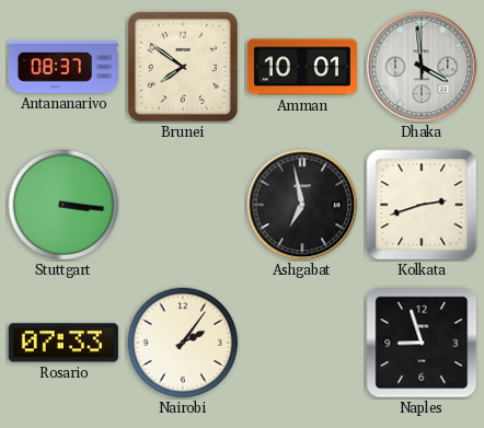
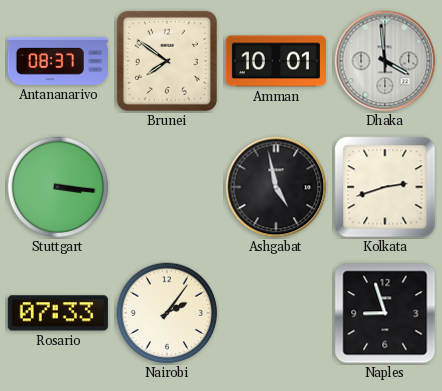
Ashgabat: 6:58 -> 4:58
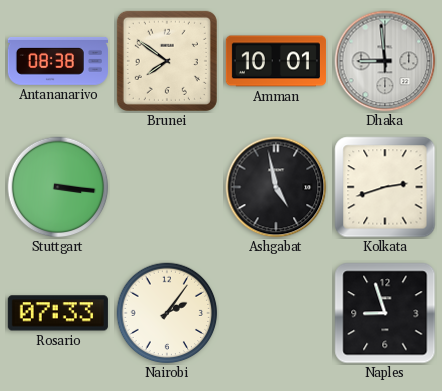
Antananarivo: 08:37 -> 08:38
Dhaka: 3:59 -> 8:59
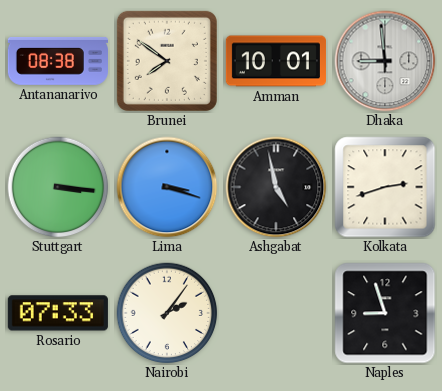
Lima: none -> 3:18
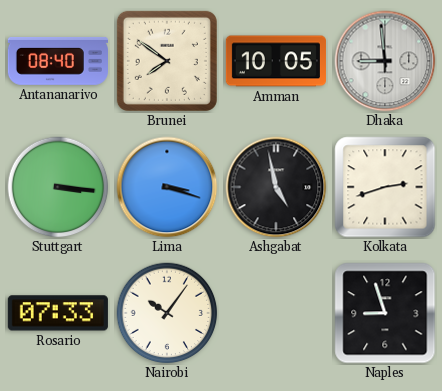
Antananarivo: 08:38 -> 08:40
Amman: 10:01 -> 10:05
Nairobi: 2:06 -> 10:06
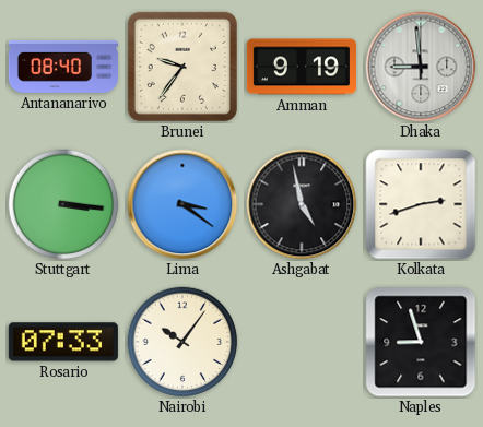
Brunei: 7:51 -> 9:36
Amman: 10:05 -> 9:19
Lima: 3:18 -> 3:21
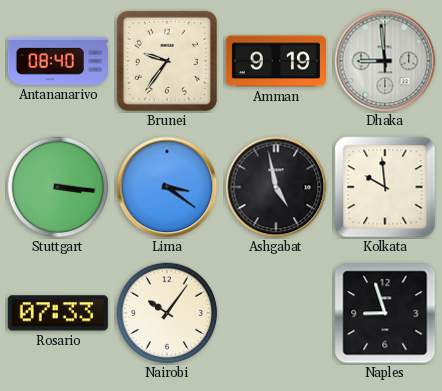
Kolkata: 2:42 -> 9:59
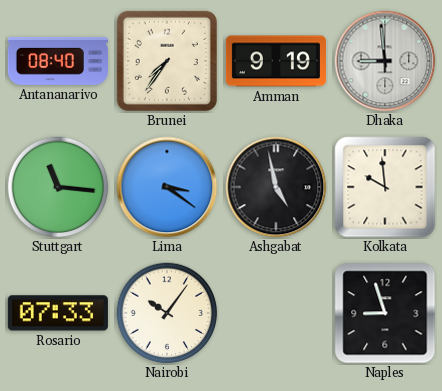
Brunei: 9:36 -> 7:36
Stuttgart: 3:16 -> 11:16
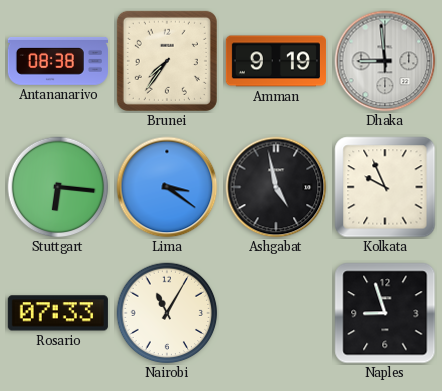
Antananarivo: 08:40 -> 08:38
Stuttgart: 11:16 -> 6:16
Kolkata: 9:59 -> 9:56
Nairobi: 10:06 -> 11:05
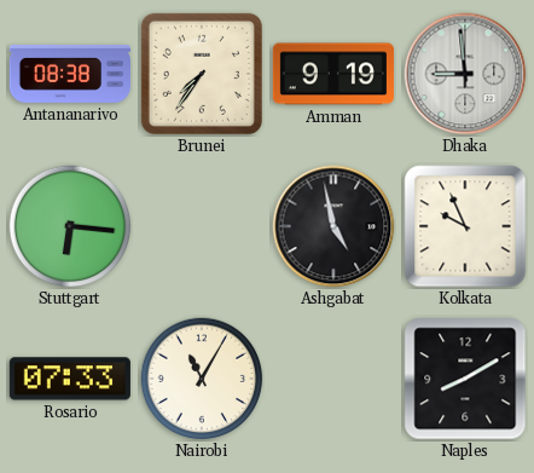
Lima: 3:21 -> none
Naples: 8:57 -> 8:10
